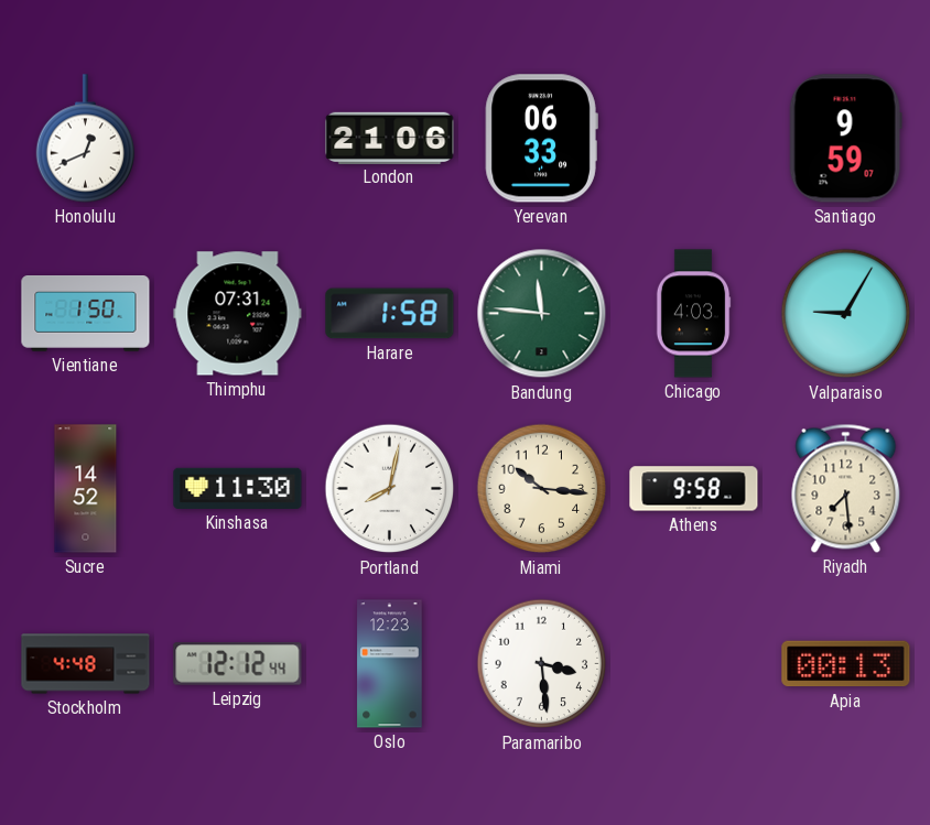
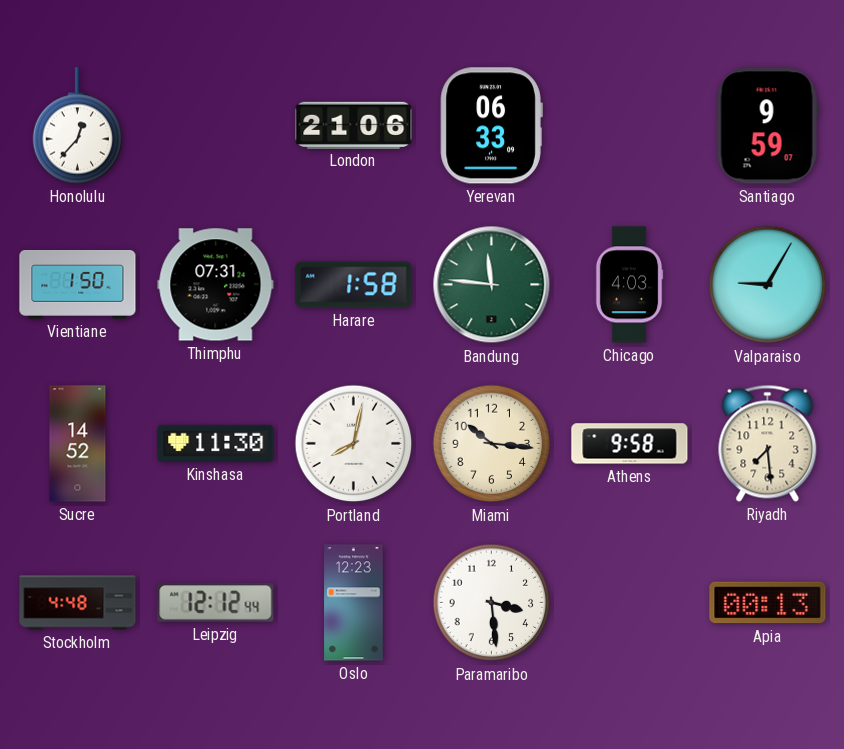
Honolulu: 12:41 -> 12:37
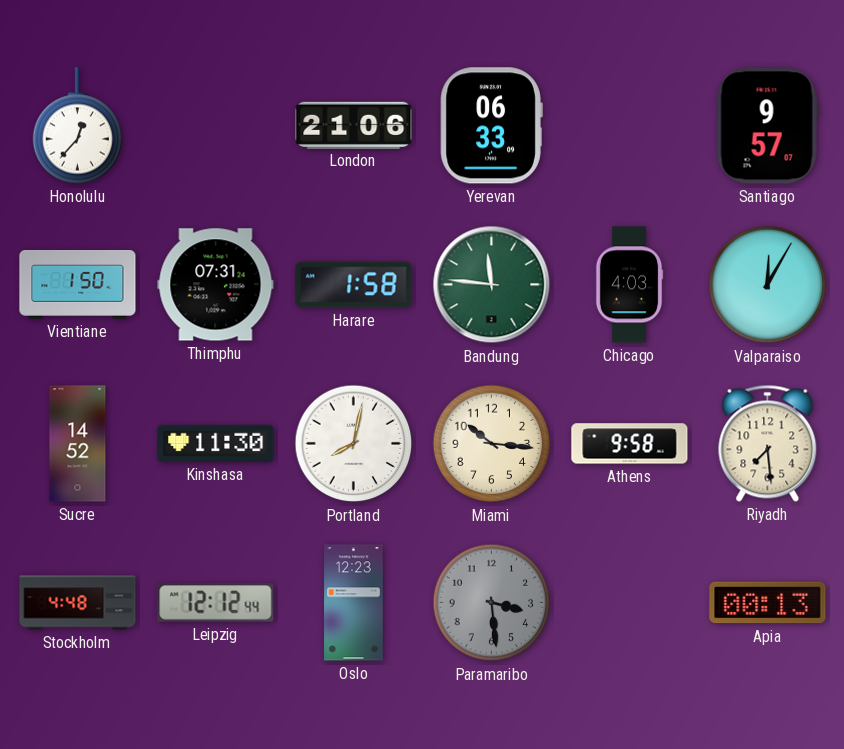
Santiago: 9:59 -> 9:57
Valparaiso: 9:05 -> 12:05
Paramaribo dial: white -> grey
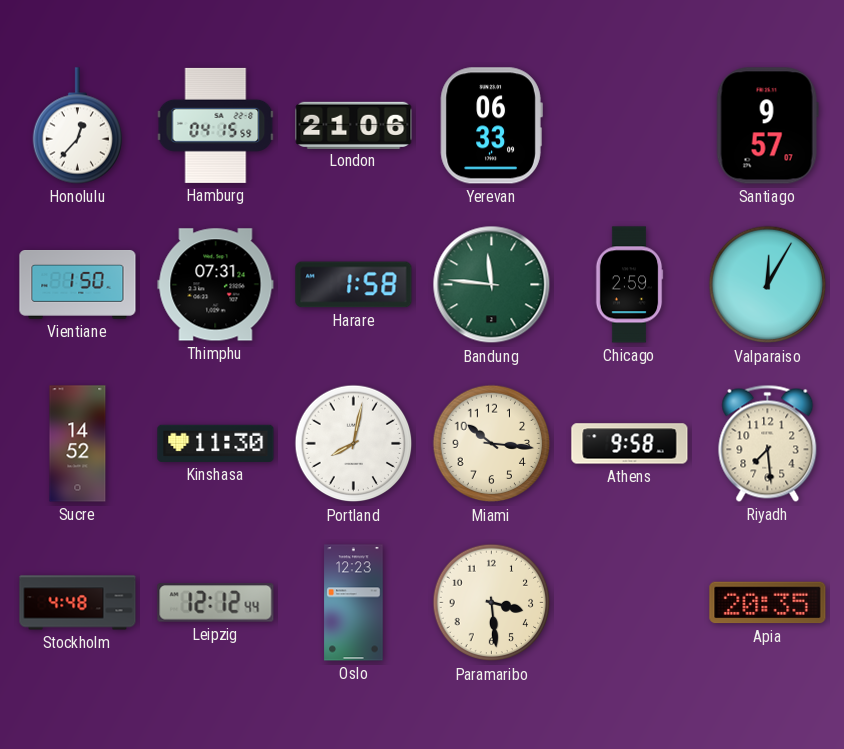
Hamburg: none -> 04:15
Chicago: 4:03 -> 2:59
Paramaribo dial: grey -> cream
Apia: 00:13 -> 20:35
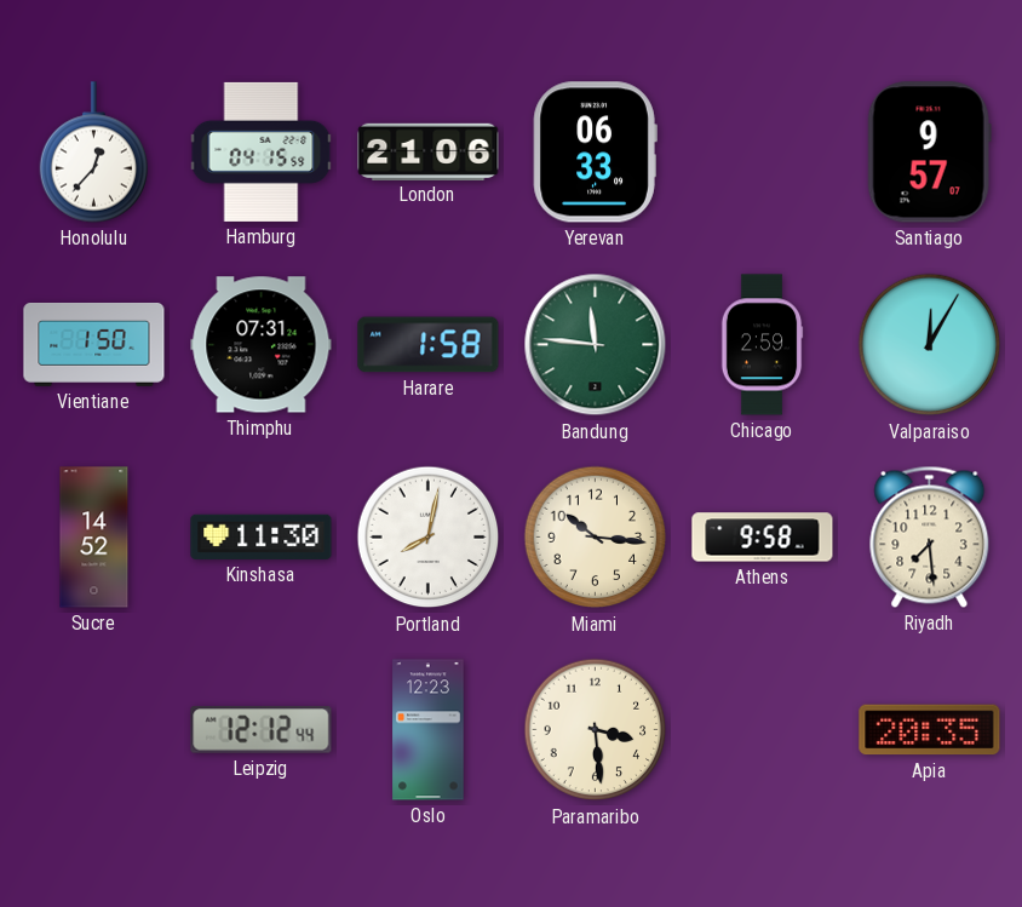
Stockholm: 4:48 -> none
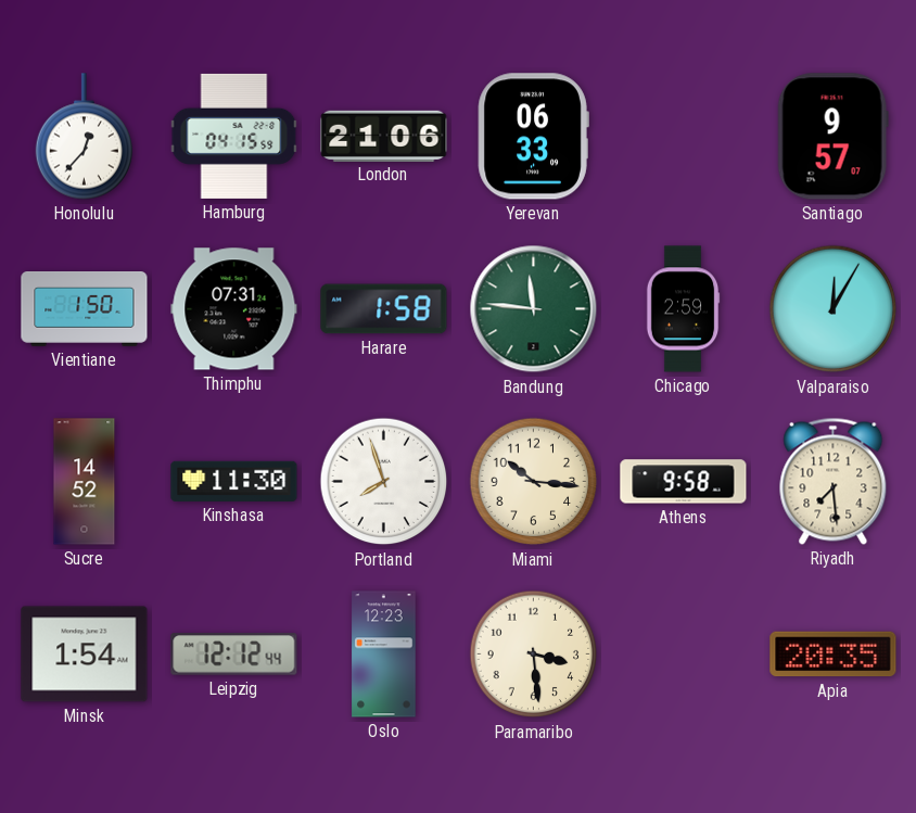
Portland: 8:02 -> 7:57
Minsk: none -> 1:54
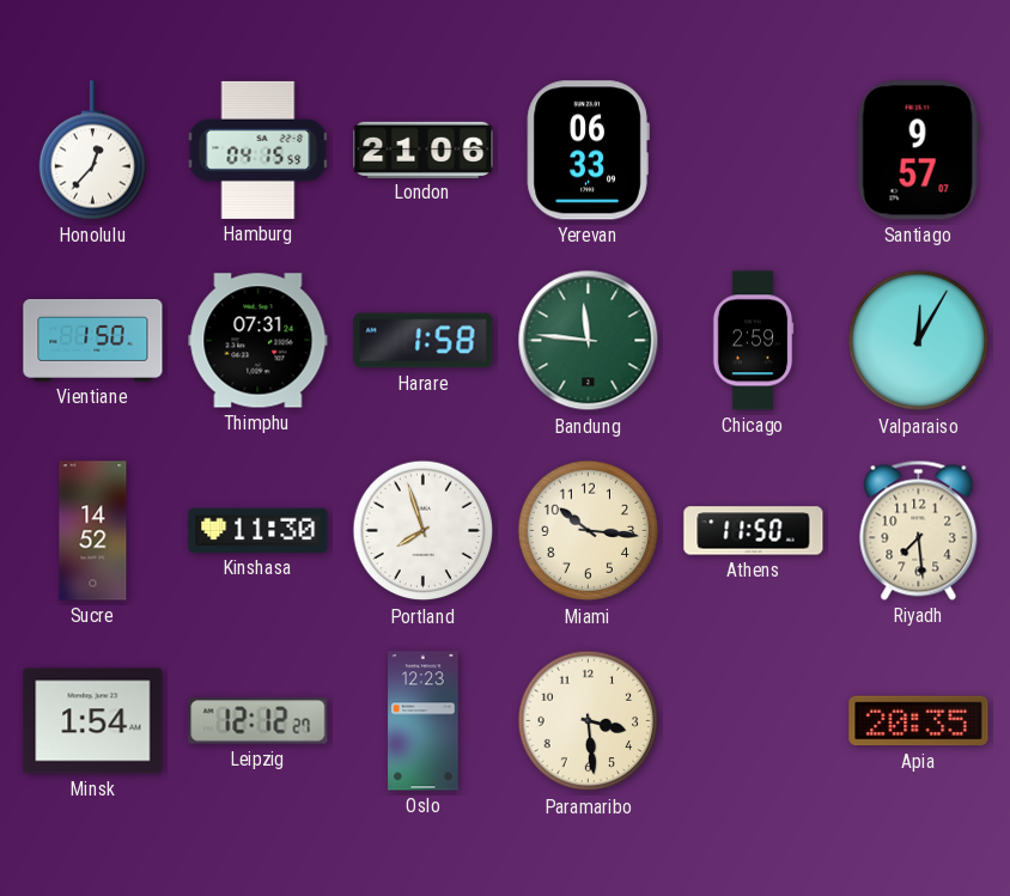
Athens: 9:58 -> 11:50
Leipzig: 12:12:44 -> 12:12:27
